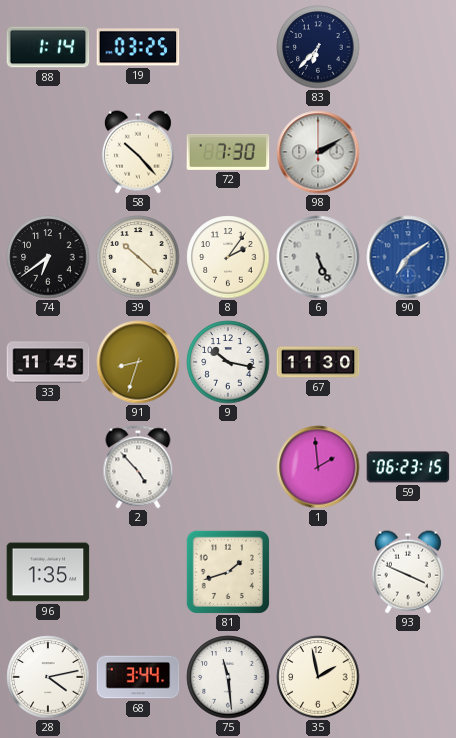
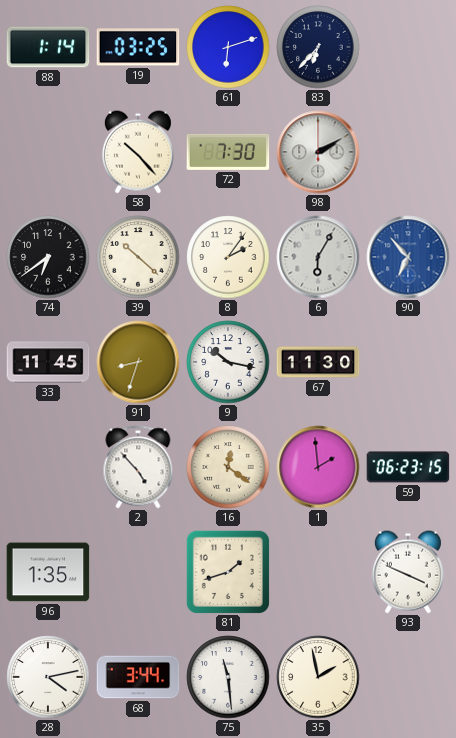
61: none -> 6:12
6: 5:26 -> 6:05
90: 7:09 -> 6:53
16: none -> 12:21
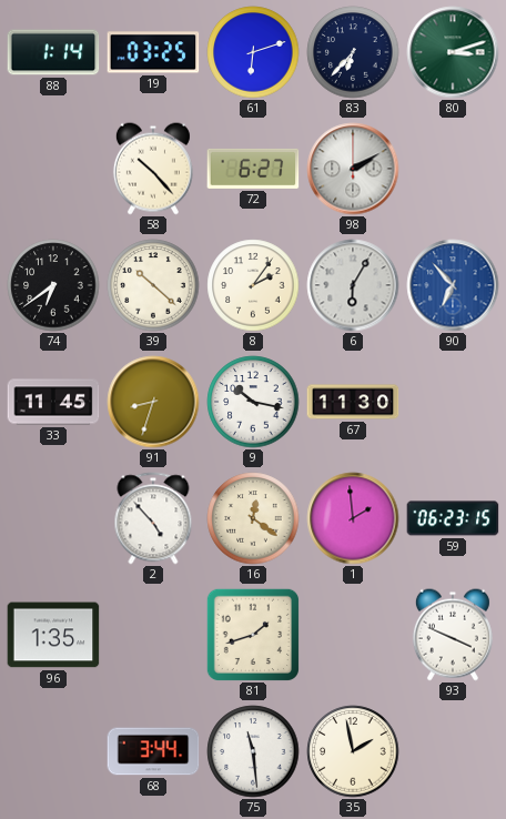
80: none -> 3:12
72: 7:30 -> 6:27
28: 4:13 -> none
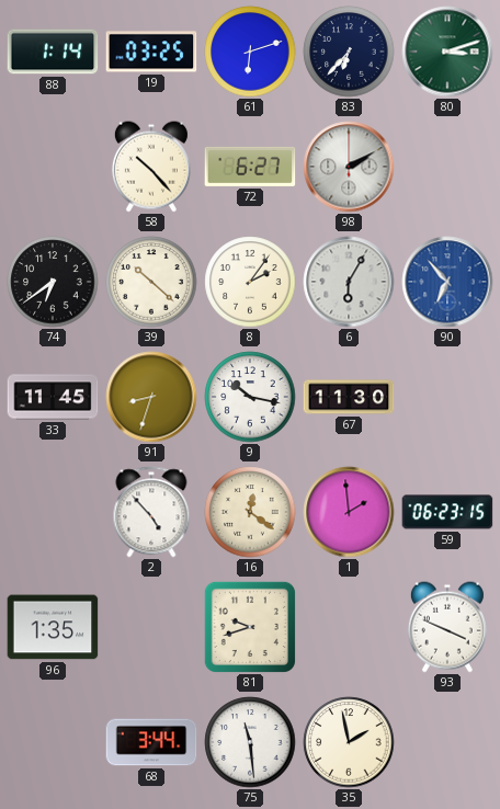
81: 1:42 -> 9:42
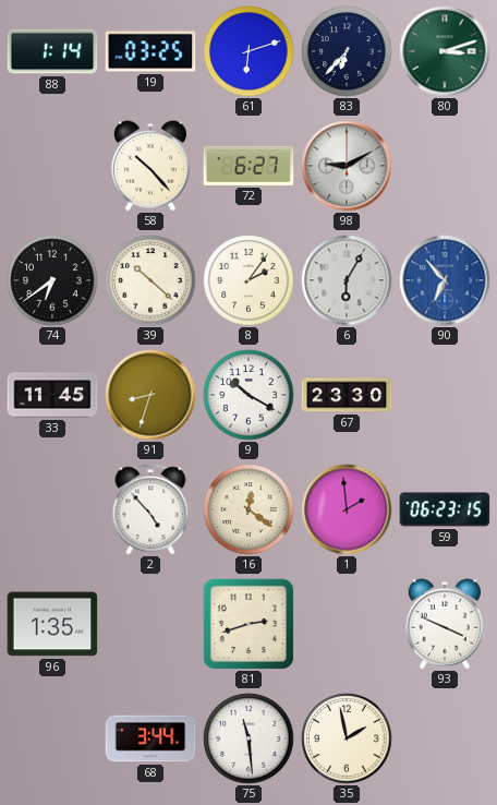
98: 2:10 -> 9:10
9: 10:17 -> 10:20
67: 11:30 -> 23:30
81: 9:42 -> 2:42
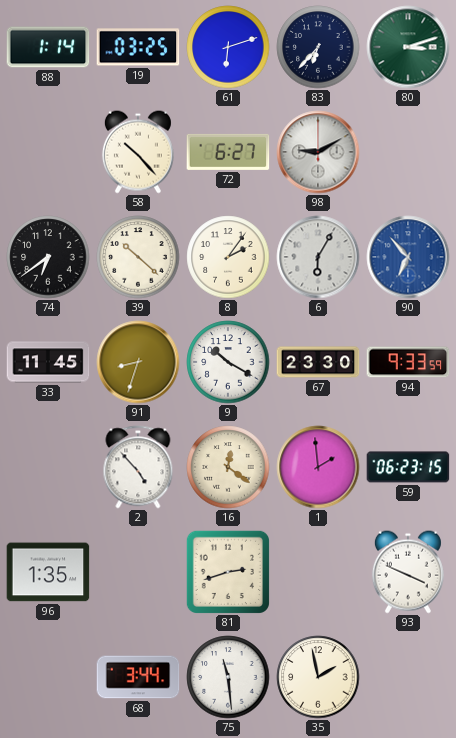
94: none -> 9:33
